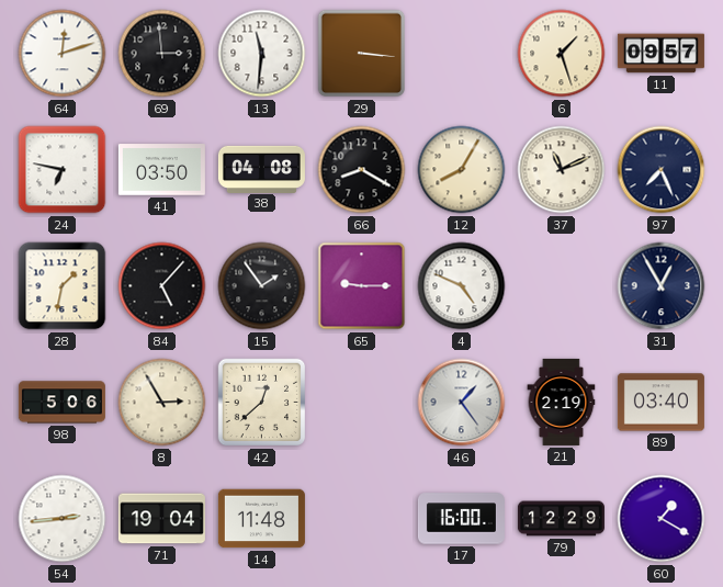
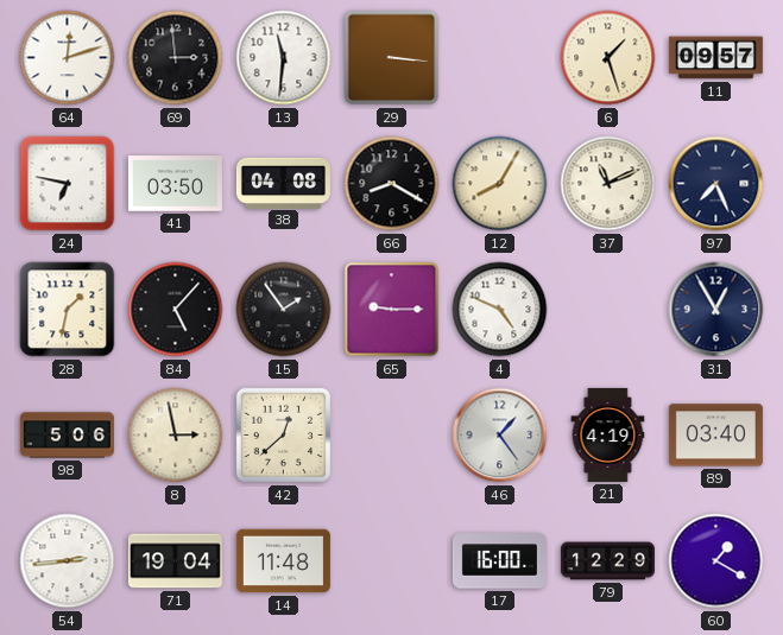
8: 2:55 -> 2:58
21: 2:19 -> 4:19
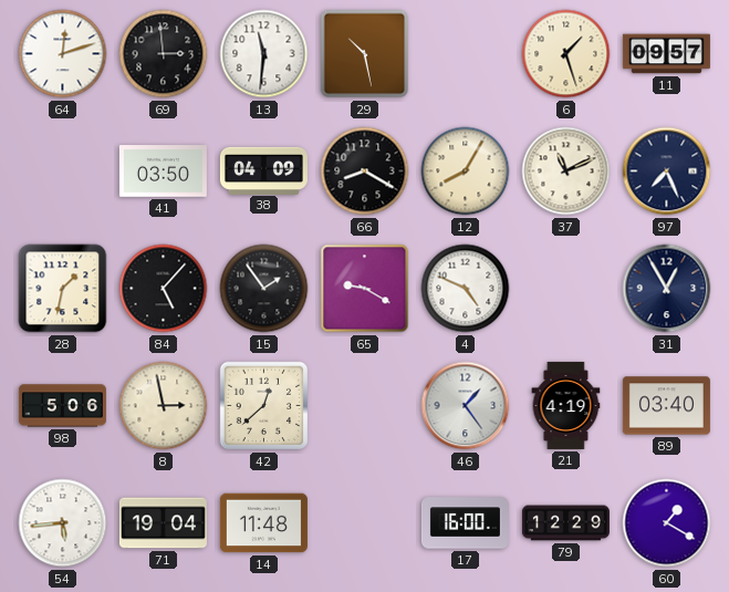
29: 3:16 -> 10:28
24: 6:47 -> none
38: 04:08 -> 04:09
65: 9:15 -> 9:20
54: 2:44 -> 5:44
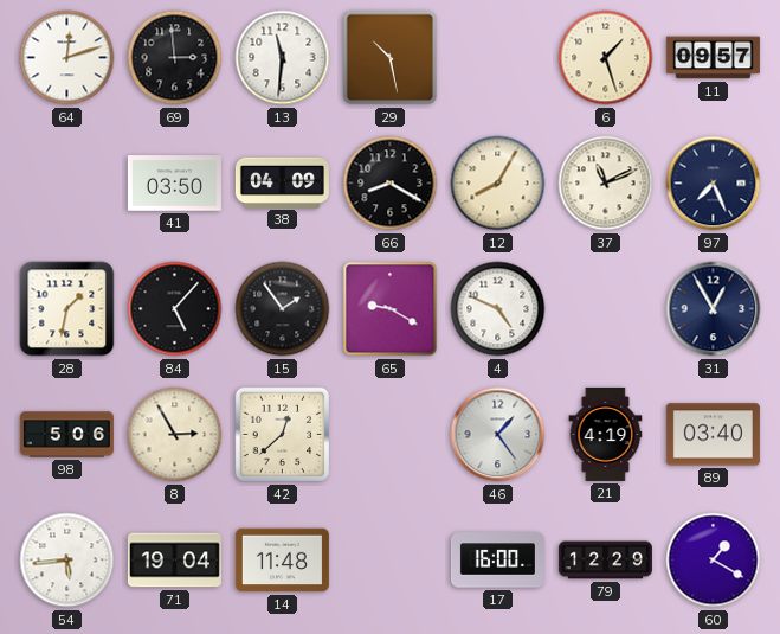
8: 2:58 -> 2:55
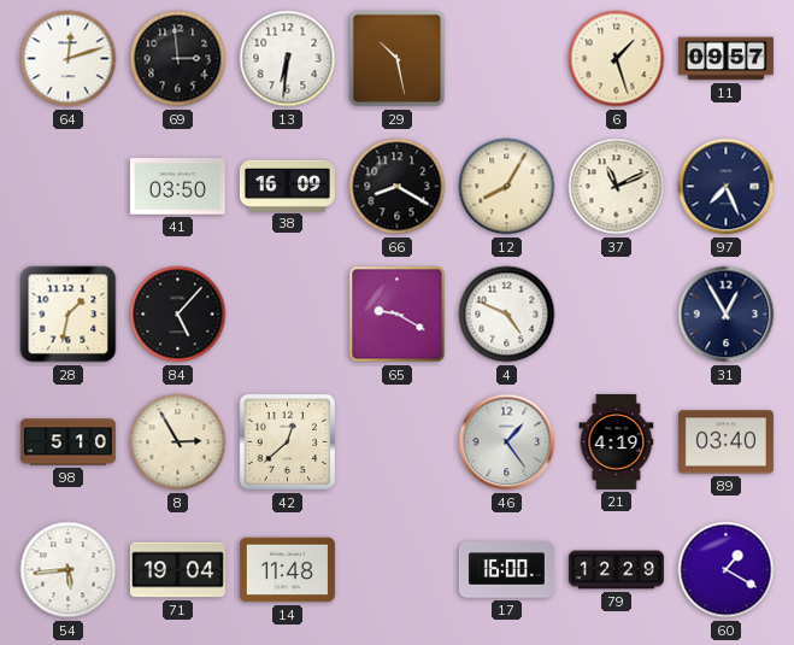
13: 11:31 -> 6:31
38: 04:09 -> 16:09
15: 1:54 -> none
98: 5:06 -> 5:10
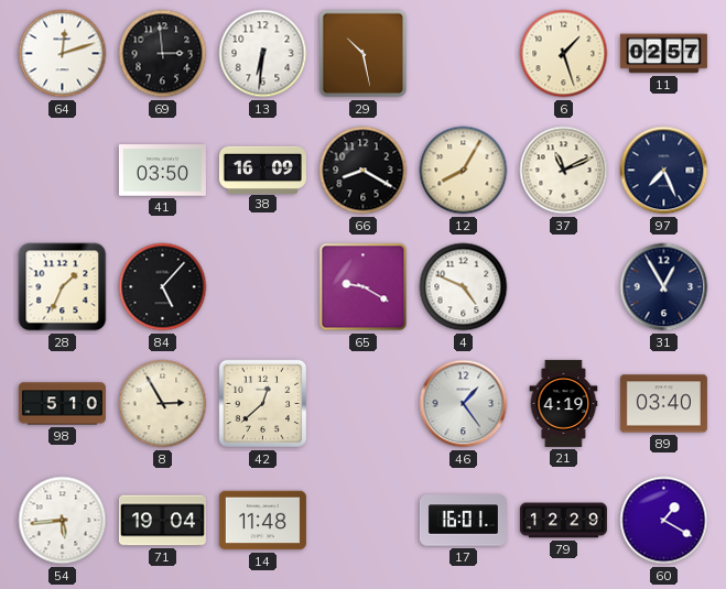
11: 09:57 -> 02:57
28: 1:32 -> 1:34
17: 16:00 -> 16:01
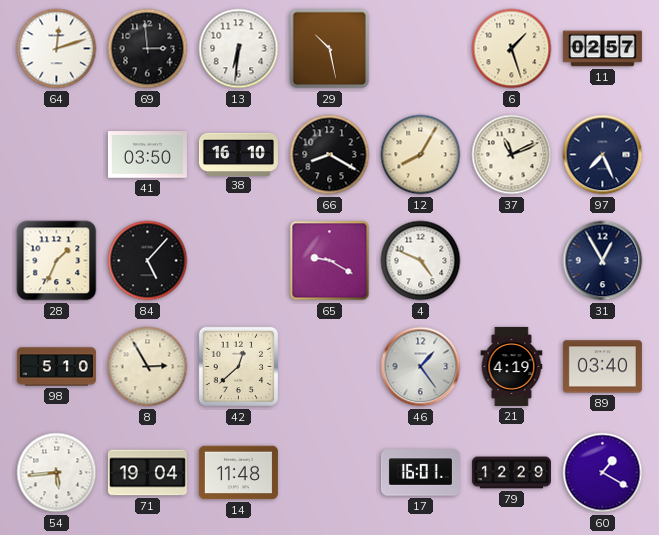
38: 16:09 -> 16:10
